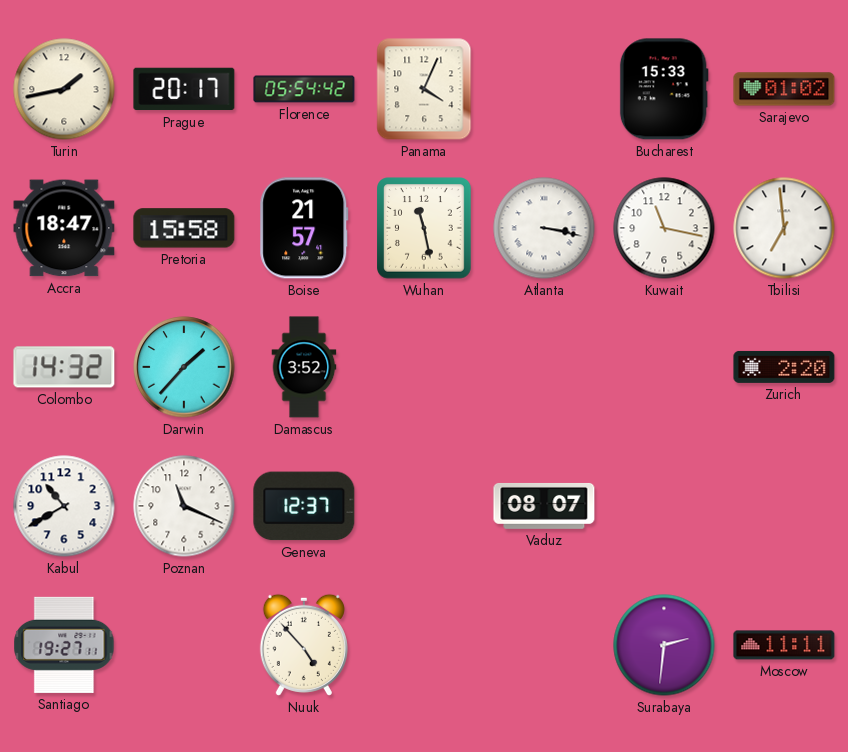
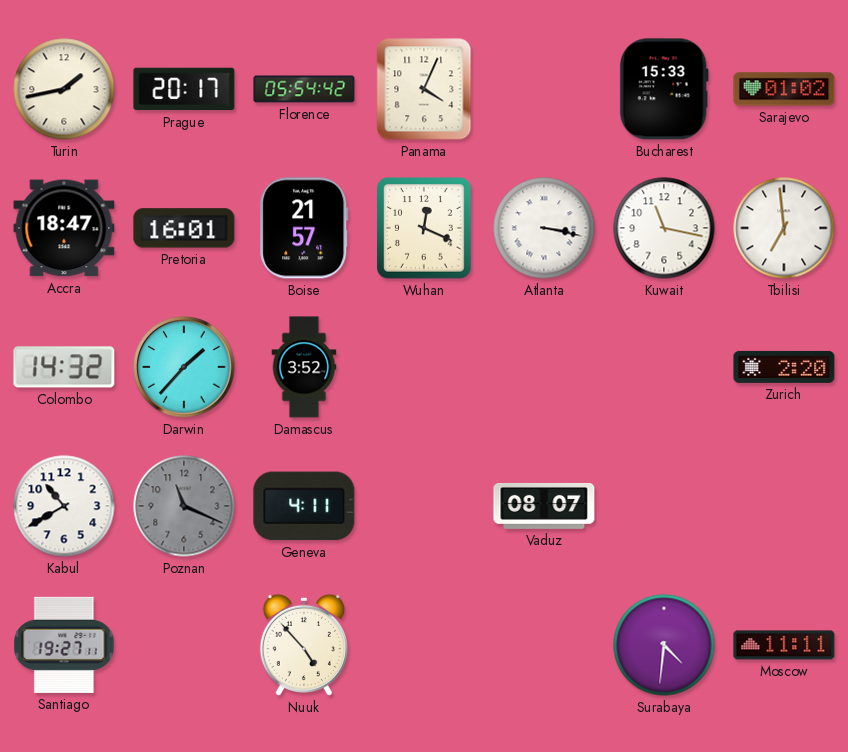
Pretoria: 15:58 -> 16:01
Wuhan: 11:28 -> 12:19
Poznan dial: white -> grey
Geneva: 12:37 -> 4:11
Surabaya: 2:31 -> 4:31
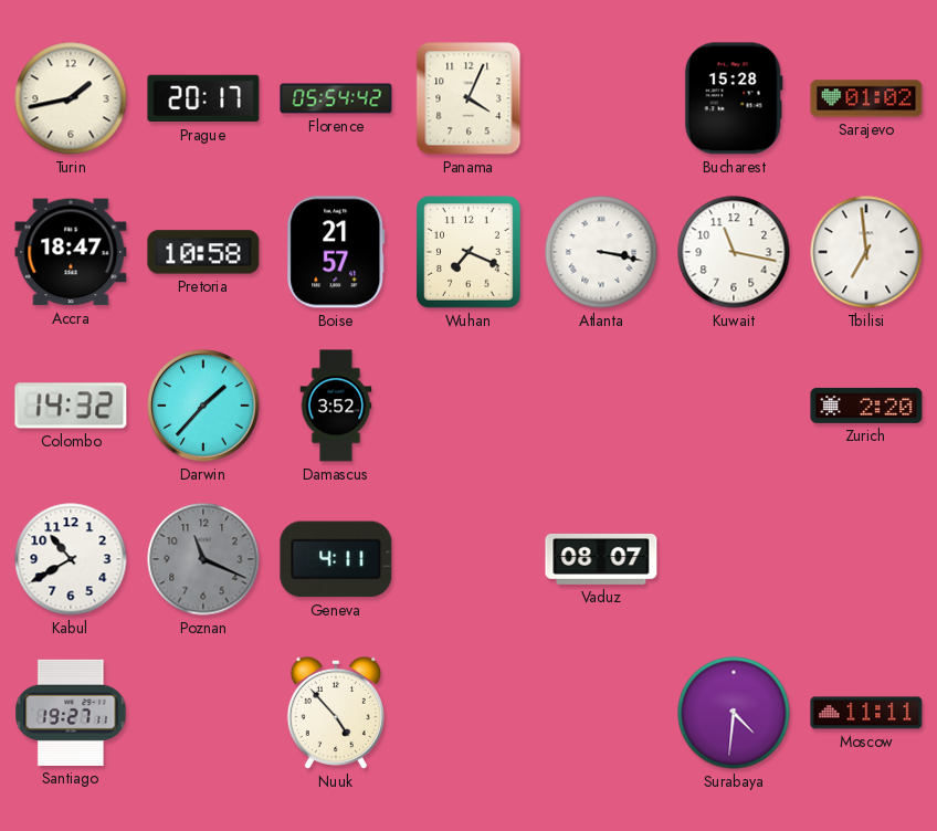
Bucharest: 15:33 -> 15:28
Pretoria: 16:01 -> 10:58
Wuhan: 12:19 -> 7:19
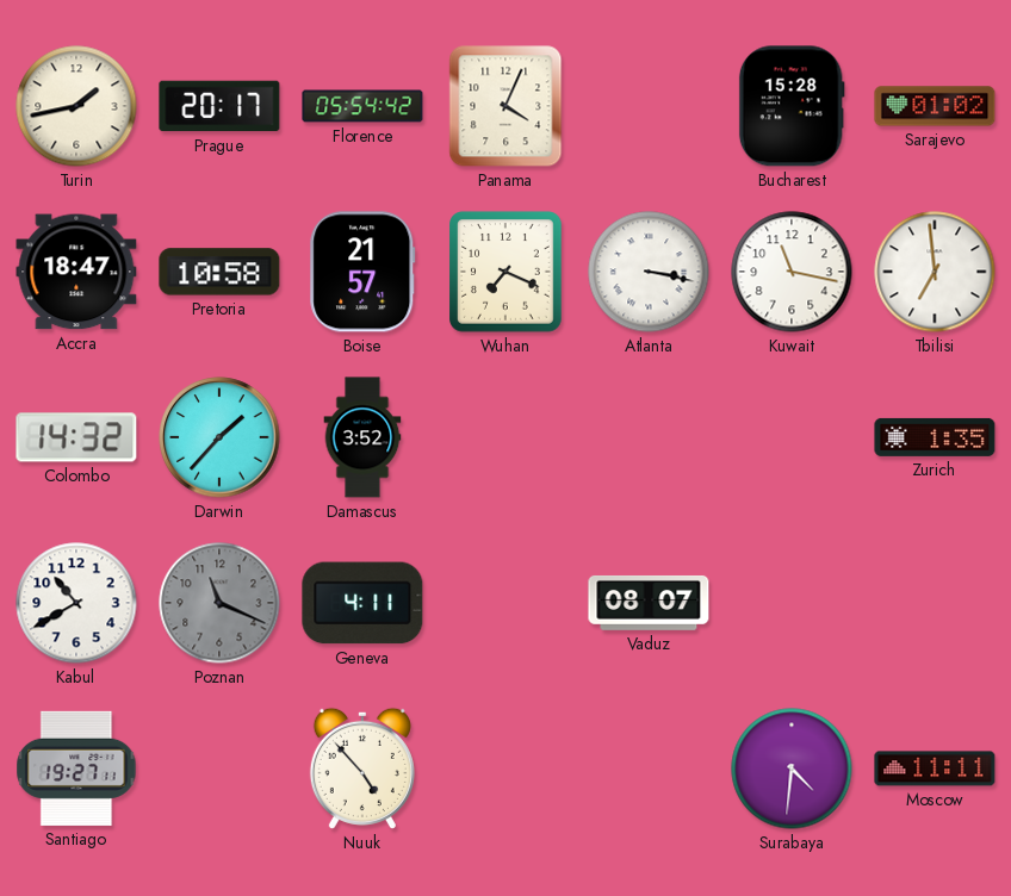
Zurich: 2:20 -> 1:35
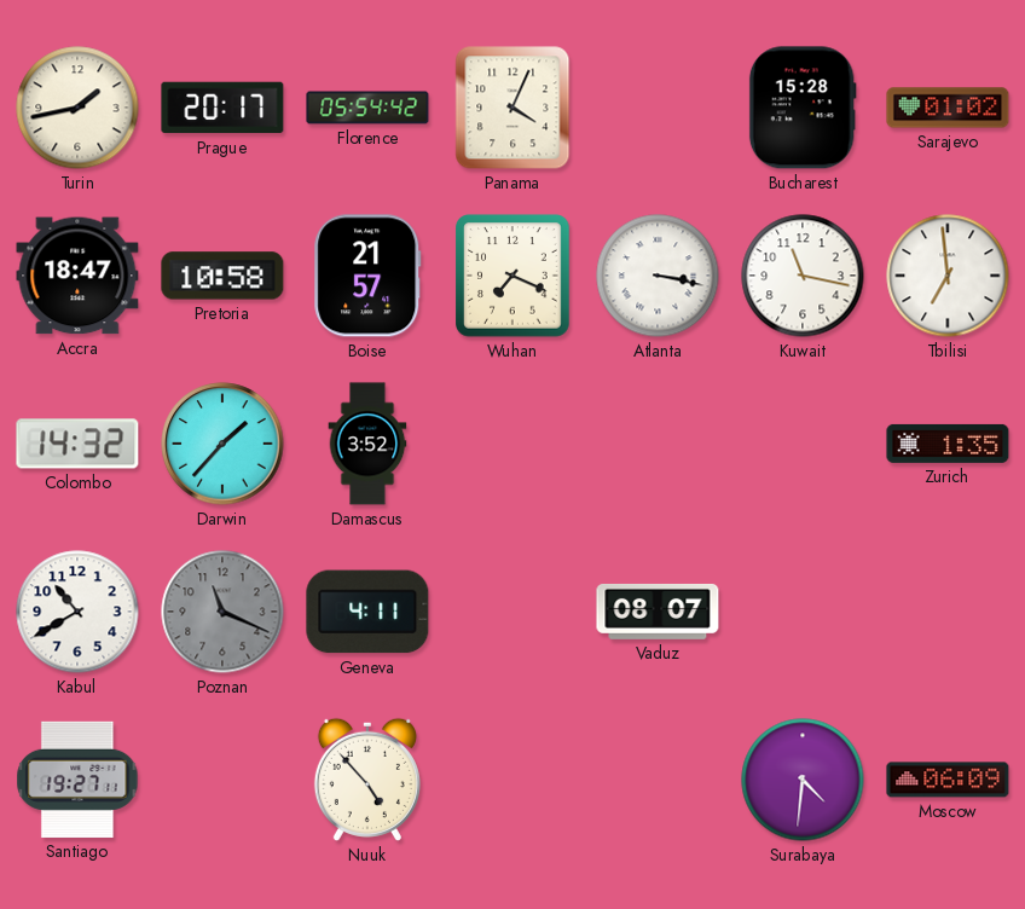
Moscow: 11:11 -> 06:09
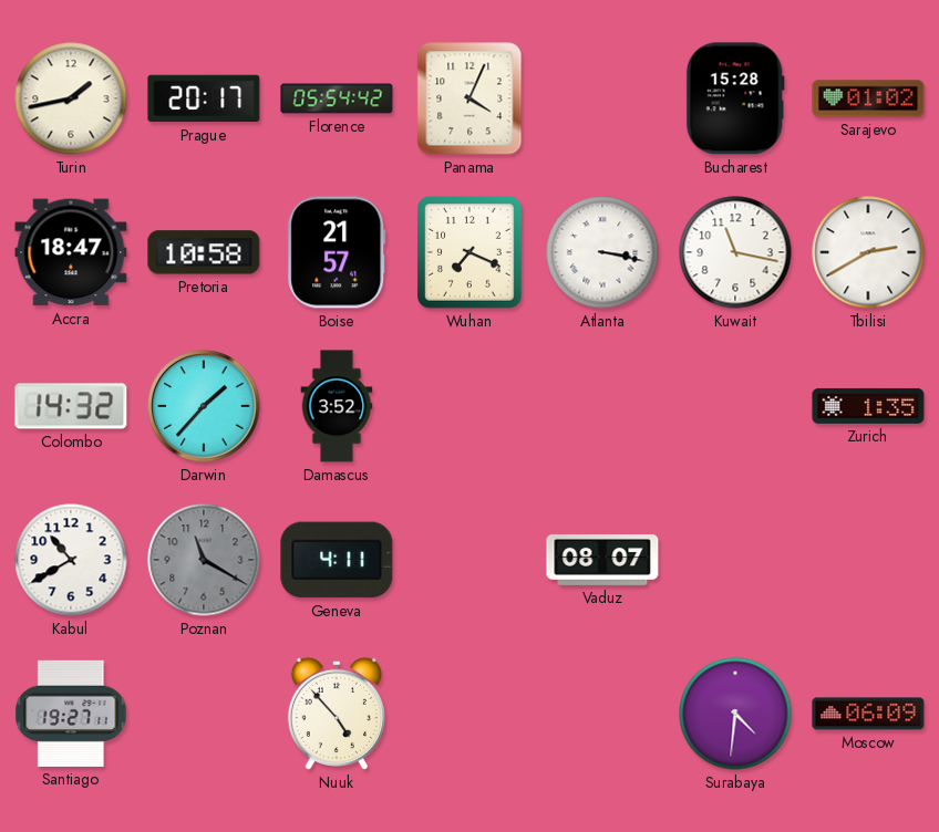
Tbilisi: 6:59 -> 2:40
Poznan: 11:19 -> 11:20
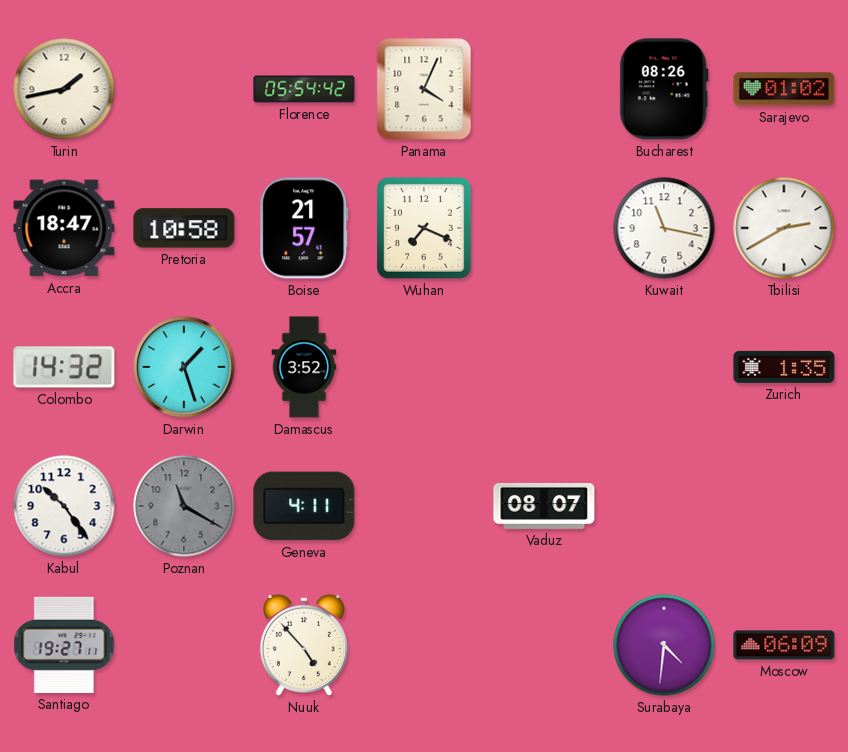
Prague: 20:17 -> none
Bucharest: 15:28 -> 08:26
Atlanta: 3:17 -> none
Darwin: 1:37 -> 1:27
Kabul: 10:40 -> 10:24
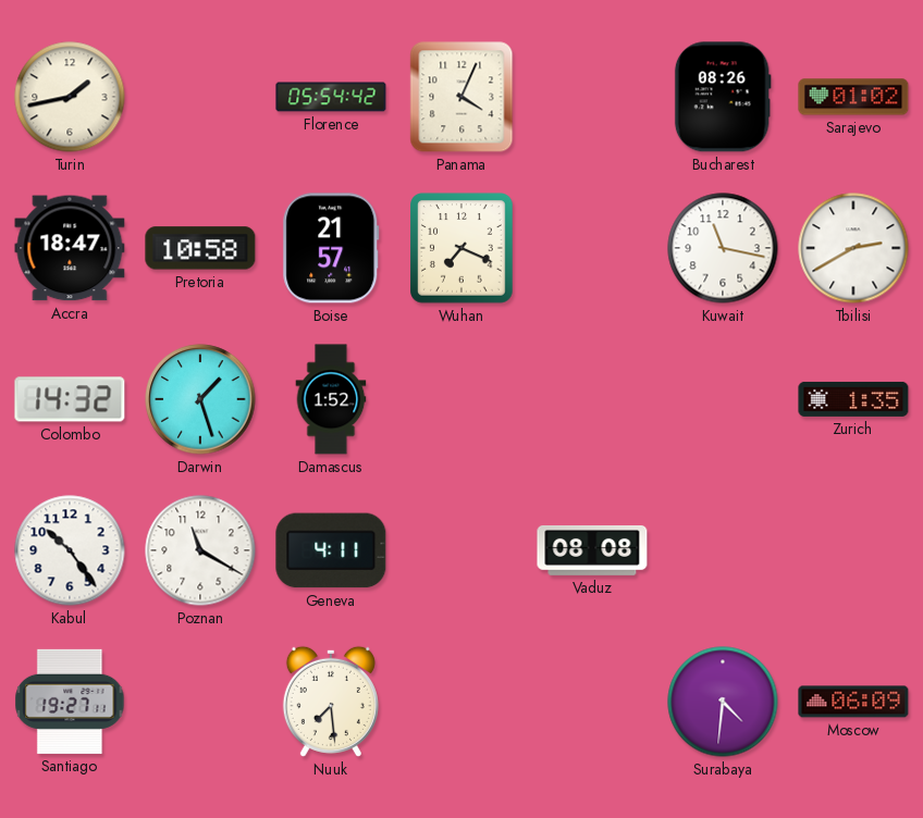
Damascus: 3:52 -> 1:52
Poznan dial: grey -> white
Vaduz: 08:07 -> 08:08
Nuuk: 4:53 -> 7:29
